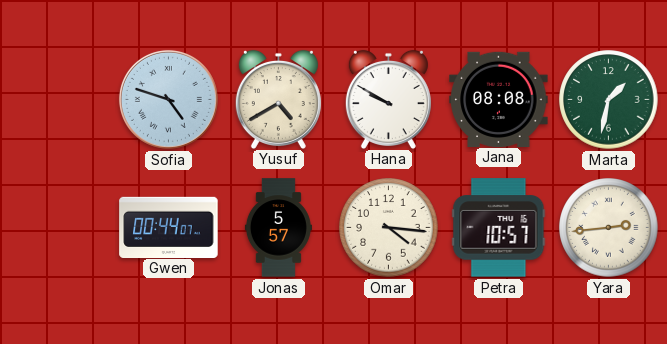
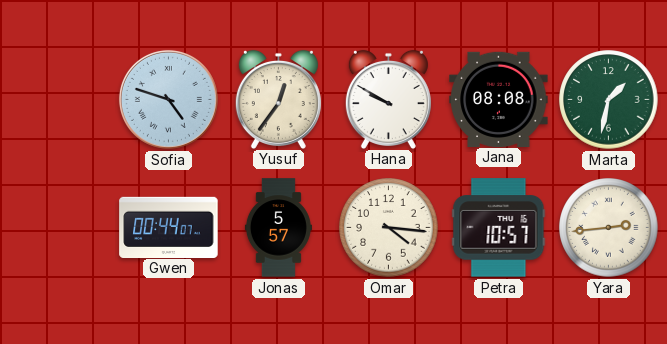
Yusuf: 4:40 -> 12:36
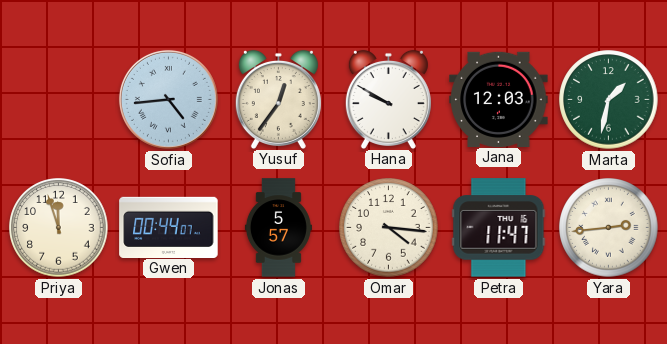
Sofia: 4:48 -> 4:44
Jana: 08:08 -> 12:03
Priya: none -> 11:57
Petra: 10:57 -> 11:47
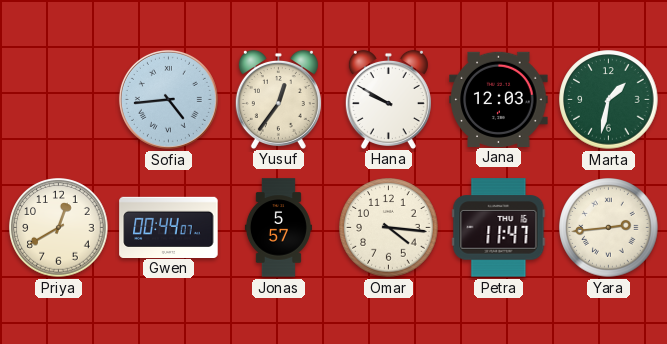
Priya: 11:57 -> 12:40
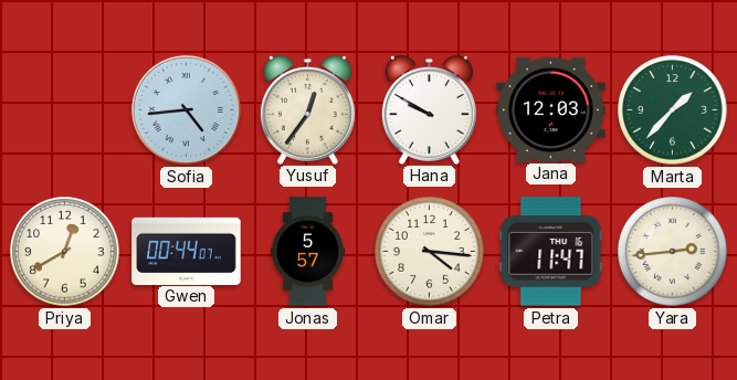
Marta: 1:32 -> 1:37
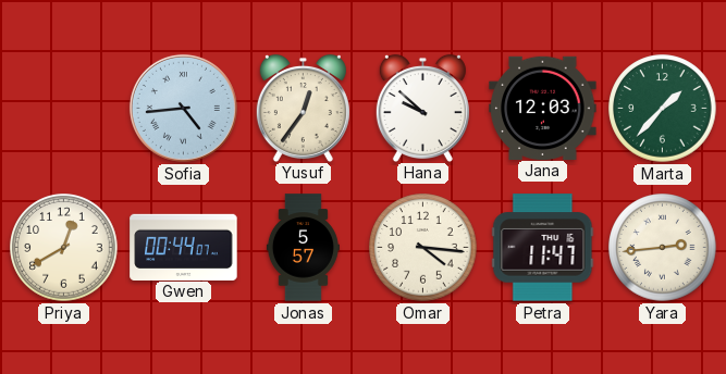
Hana: 9:50 -> 9:52
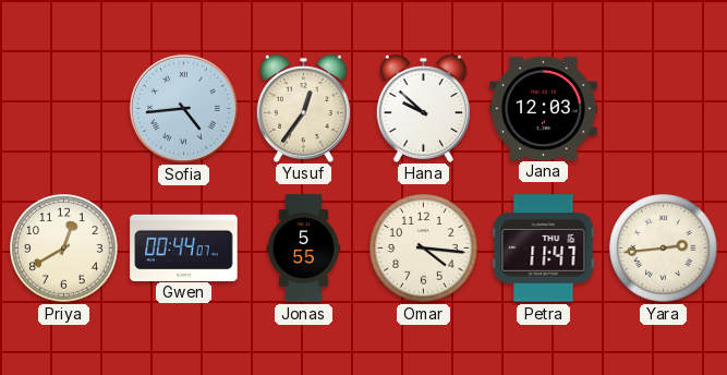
Marta: 1:37 -> none
Jonas: 5:57 -> 5:55
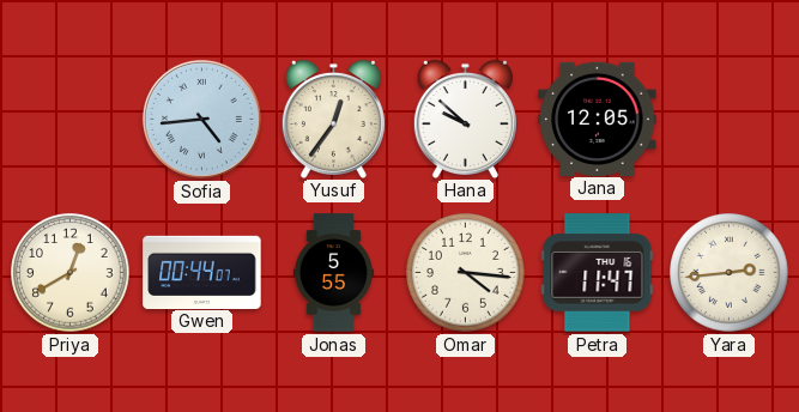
Jana: 12:03 -> 12:05
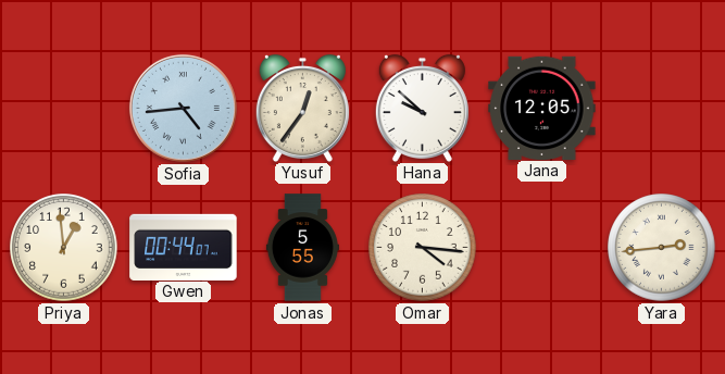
Priya: 12:40 -> 12:59
Petra: 11:47 -> none
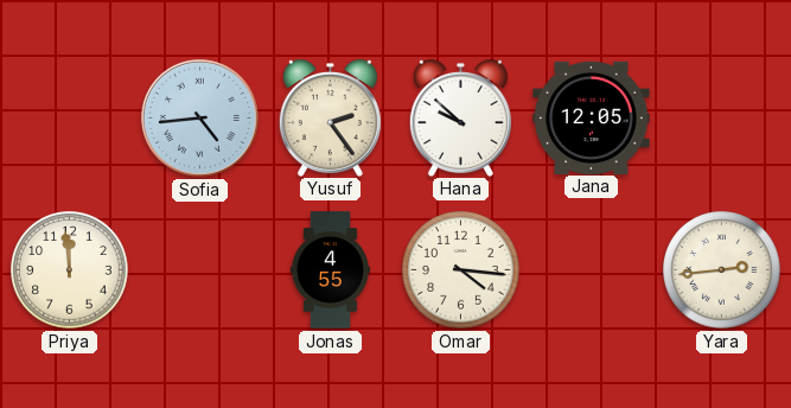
Yusuf: 12:36 -> 2:24
Priya: 12:59 -> 11:59
Gwen: 00:44 -> none
Jonas: 5:55 -> 4:55
